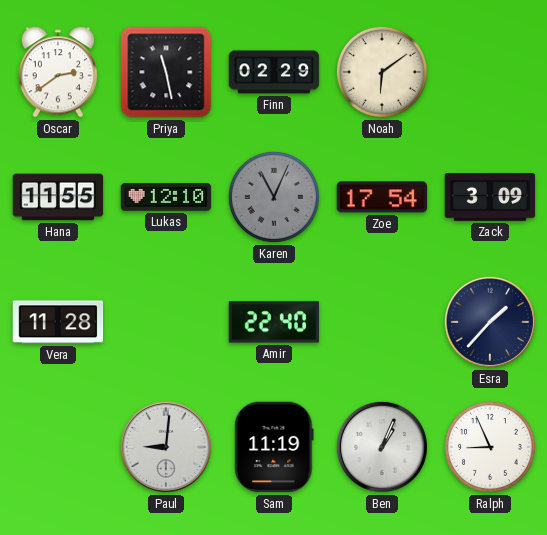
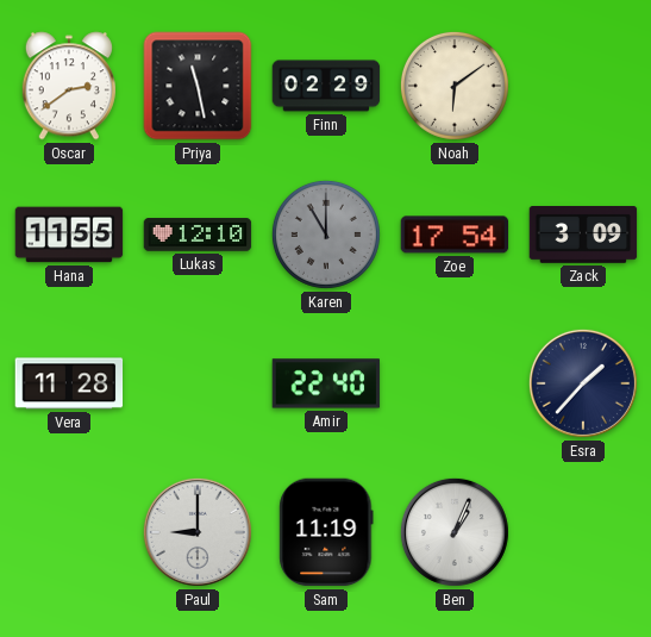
Karen: 11:04 -> 11:00
Paul: 9:01 -> 9:00
Ralph: 8:56 -> none
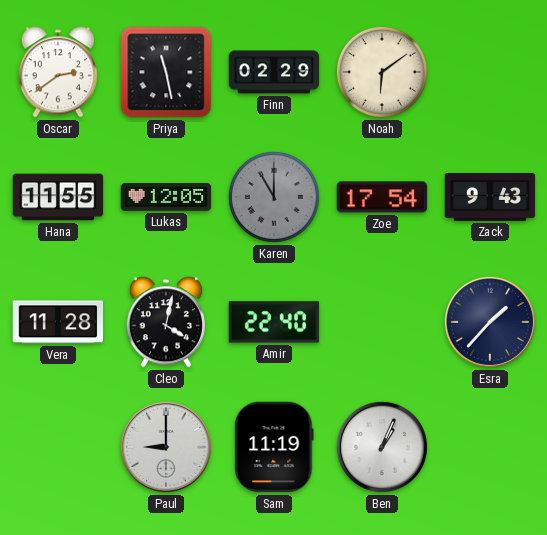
Lukas: 12:10 -> 12:05
Zack: 3:09 -> 9:43
Cleo: none -> 4:02
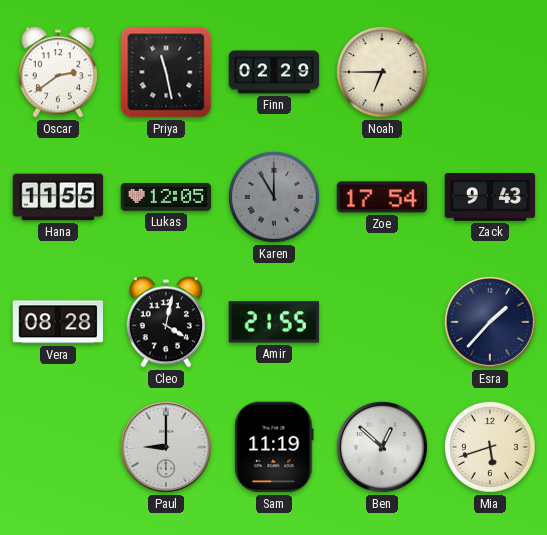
Noah: 6:09 -> 6:45
Vera: 11:28 -> 08:28
Amir: 22:40 -> 21:55
Ben: 1:04 -> 12:52
Mia: none -> 5:42
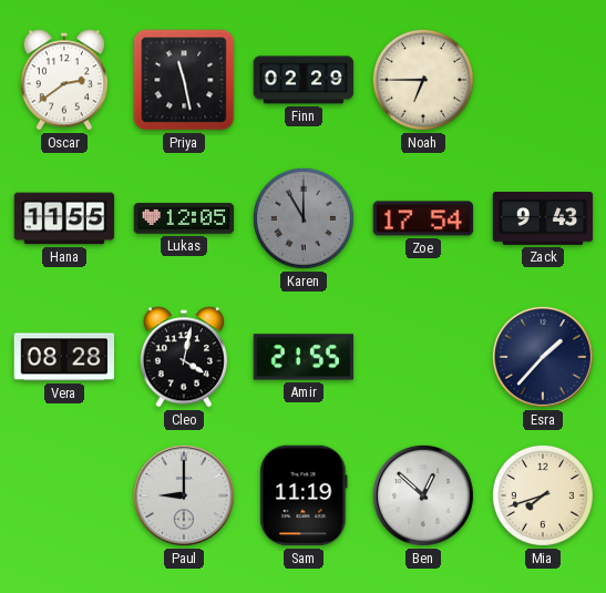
Mia: 5:42 -> 7:42
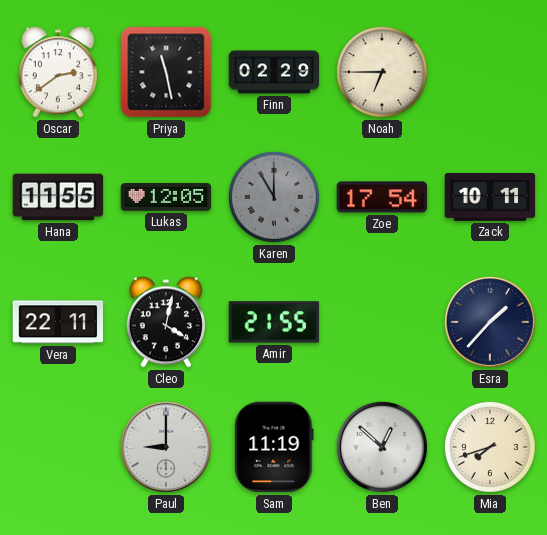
Zack: 9:43 -> 10:11
Vera: 08:28 -> 22:11
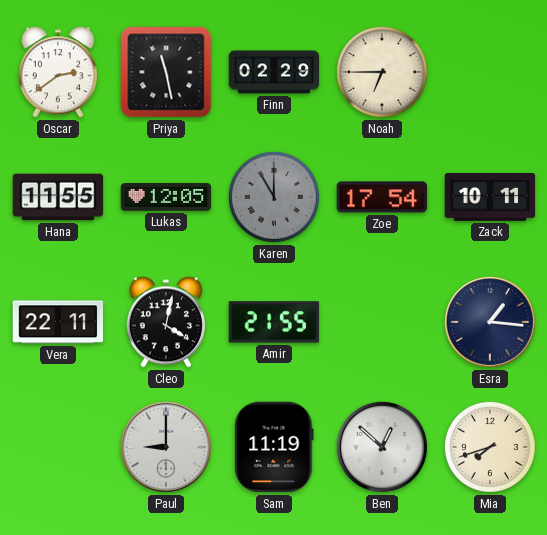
Esra: 1:37 -> 1:16
